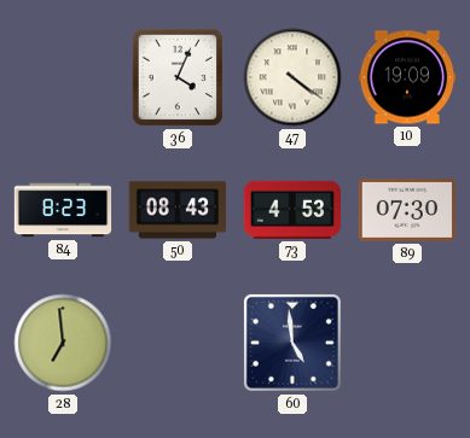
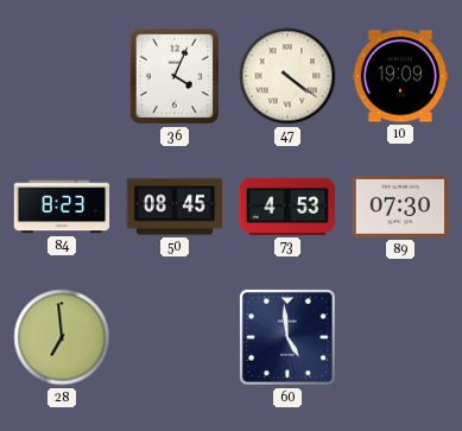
50: 08:43 -> 08:45
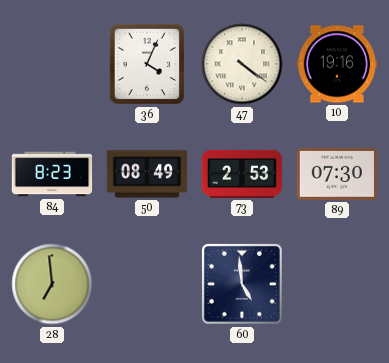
10: 19:09 -> 19:16
50: 08:45 -> 08:49
73: 4:53 -> 2:53
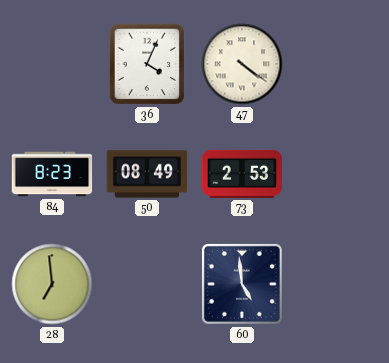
10: 19:16 -> none
89: 07:30 -> none
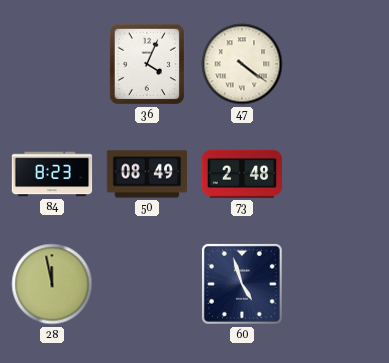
73: 2:53 -> 2:48
28: 6:59 -> 11:58
60: 4:59 -> 4:57
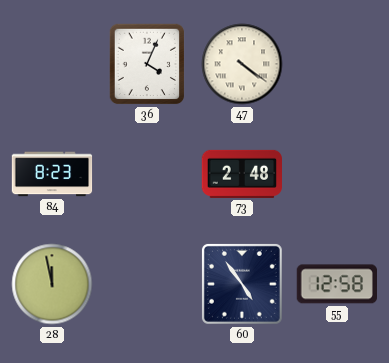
50: 08:49 -> none
60: 4:57 -> 4:54
55: none -> 12:58
